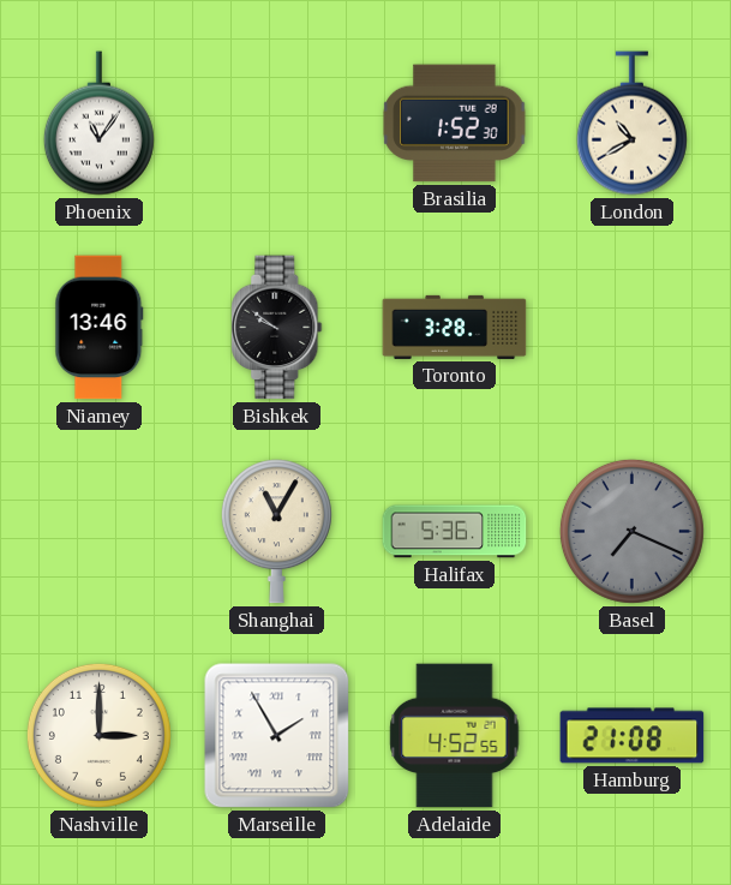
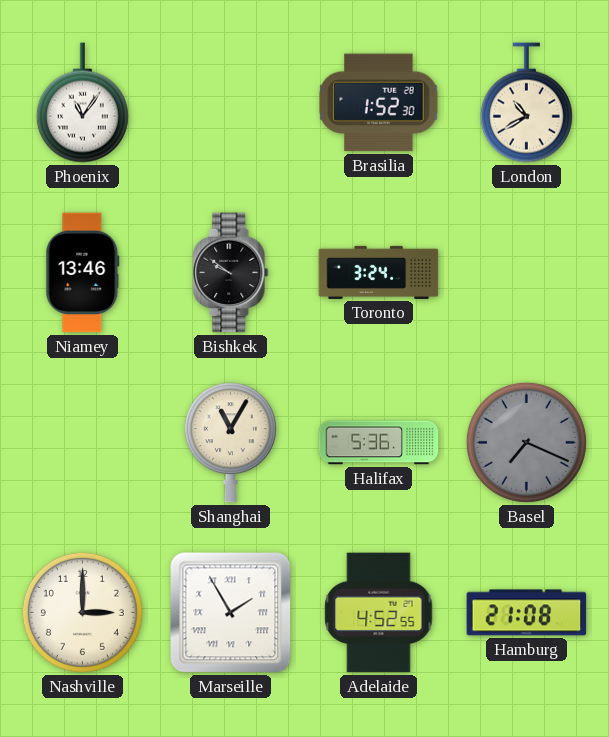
Toronto: 3:28 -> 3:24
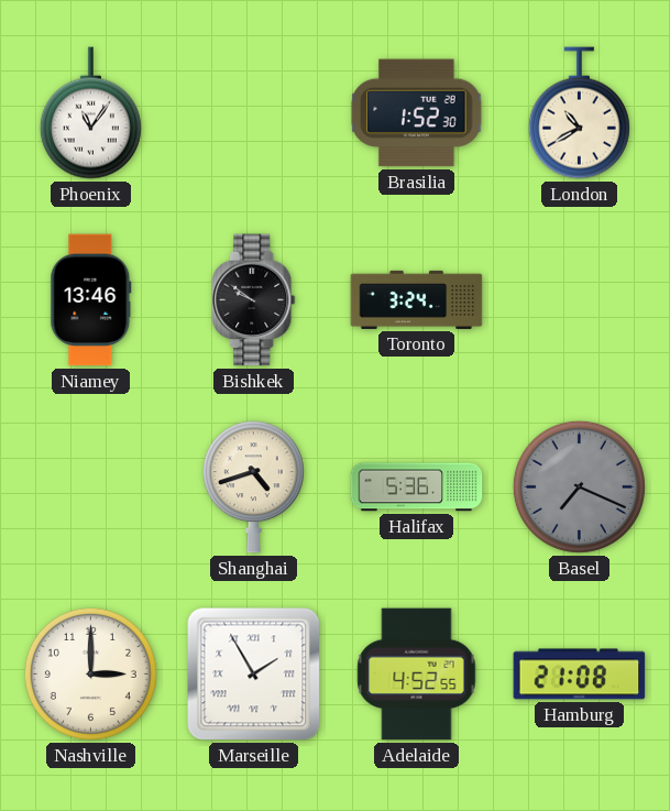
Shanghai: 11:05 -> 4:42
